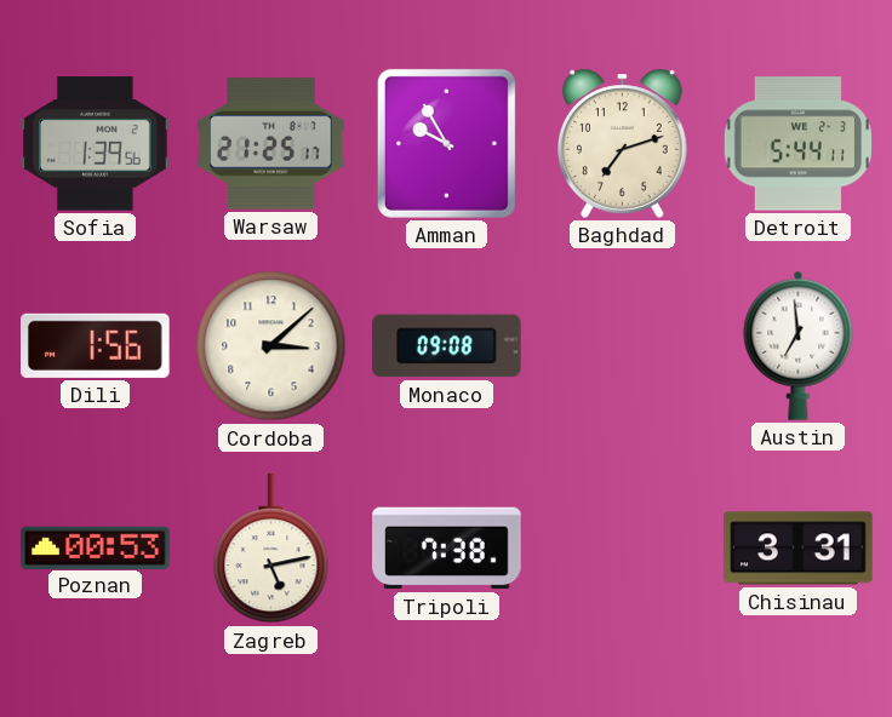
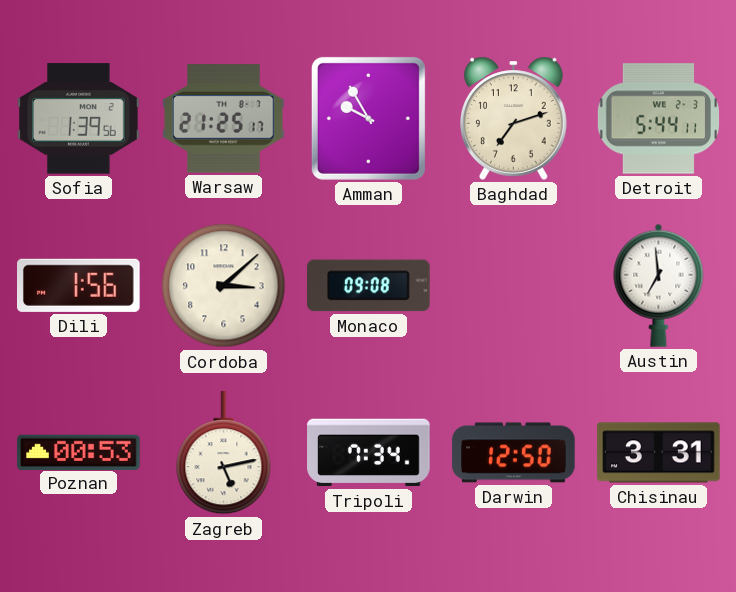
Tripoli: 7:38 -> 7:34
Darwin: none -> 12:50
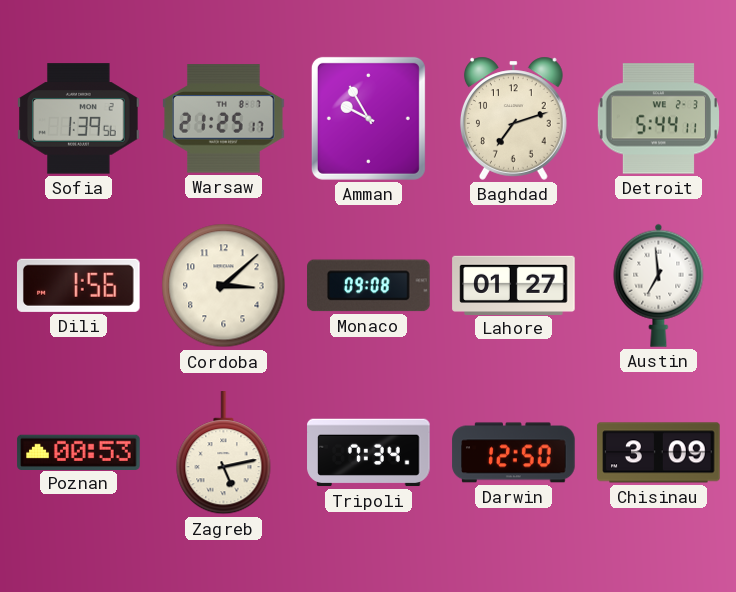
Lahore: none -> 01:27
Chisinau: 3:31 -> 3:09
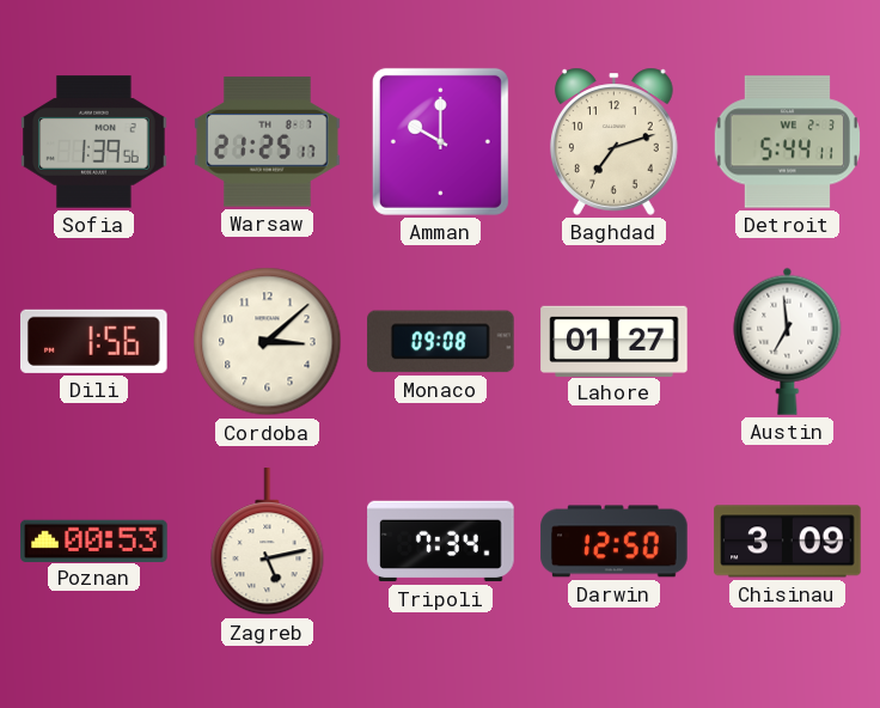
Amman: 9:55 -> 10:00
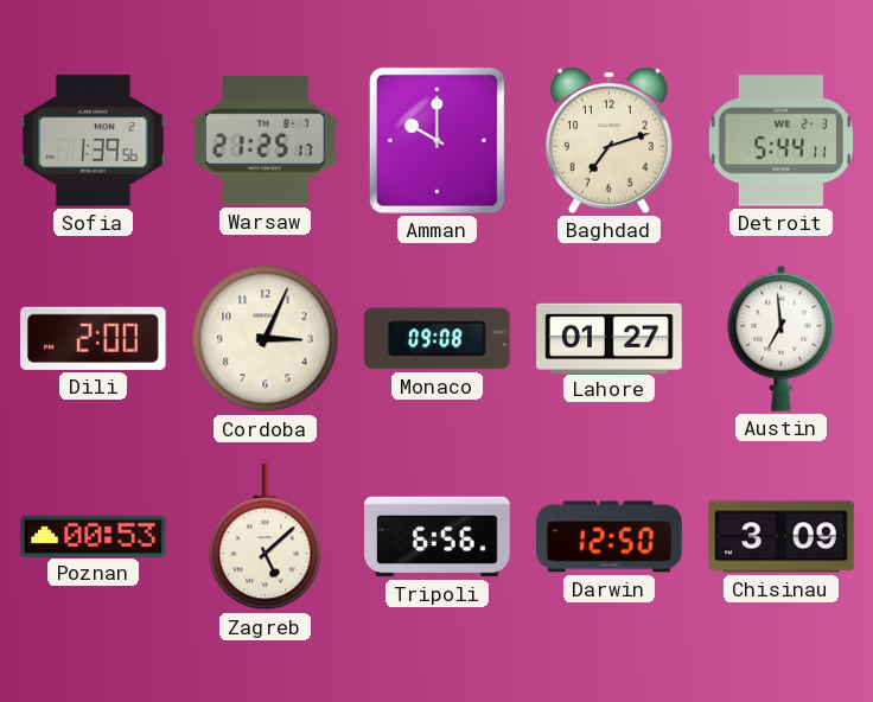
Dili: 1:56 -> 2:00
Cordoba: 3:08 -> 3:04
Zagreb: 5:13 -> 5:08
Tripoli: 7:34 -> 6:56
